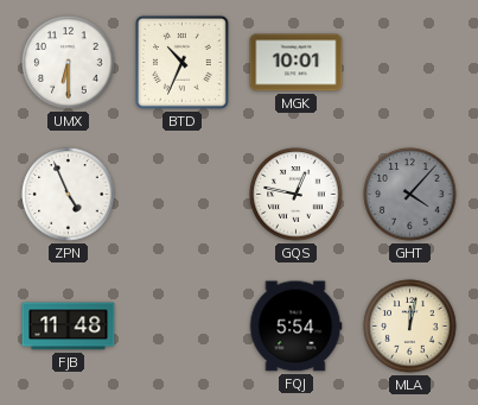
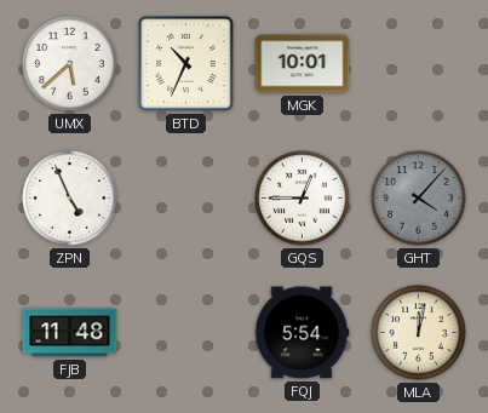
UMX: 6:30 -> 5:38
GQS: 12:47 -> 12:45
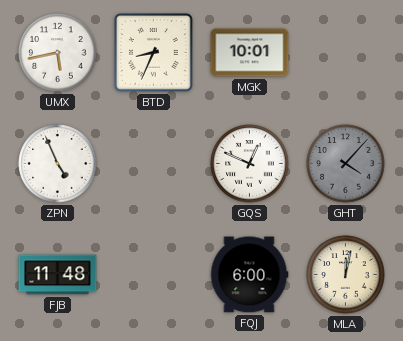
UMX: 5:38 -> 5:43
BTD: 10:34 -> 8:34
GQS: 12:45 -> 12:49
FQJ: 5:54 -> 6:00
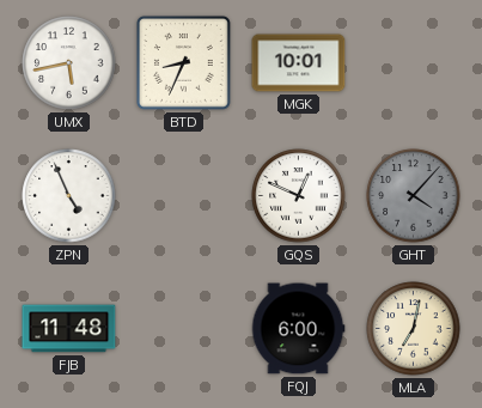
MLA: 12:02 -> 7:02
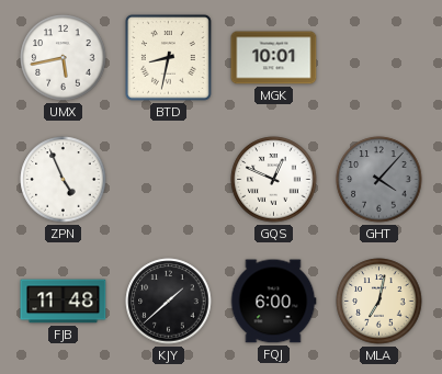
BTD: 8:34 -> 8:32
KJY: none -> 1:38
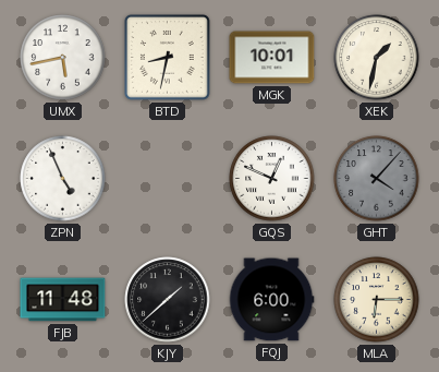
XEK: none -> 1:32
MLA: 7:02 -> 6:15
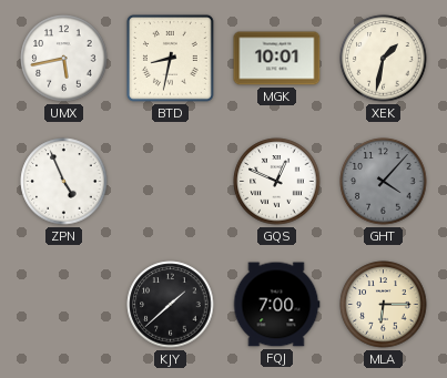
FJB: 11:48 -> none
FQJ: 6:00 -> 7:00
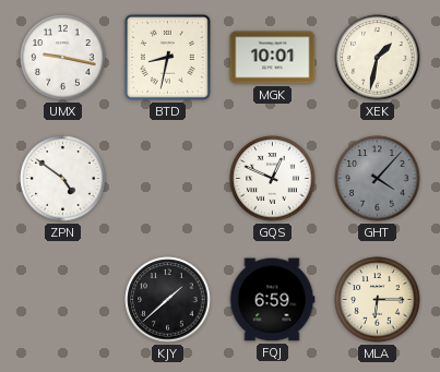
UMX: 5:43 -> 9:17
ZPN: 4:56 -> 4:51
FQJ: 7:00 -> 6:59
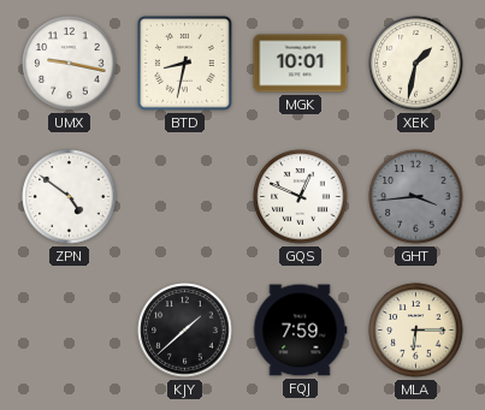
GHT: 4:07 -> 3:44
FQJ: 6:59 -> 7:59
